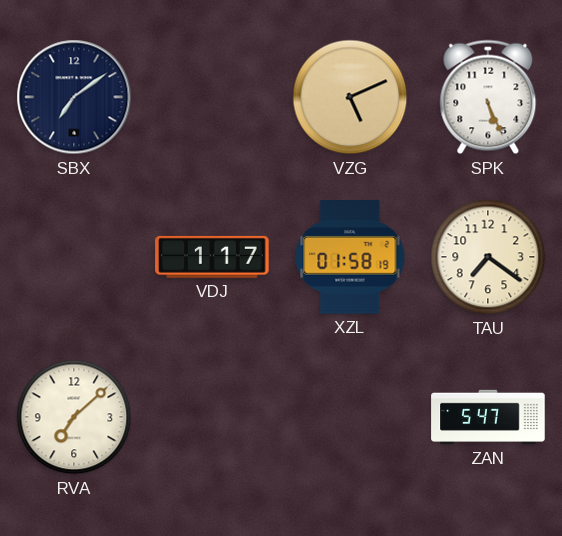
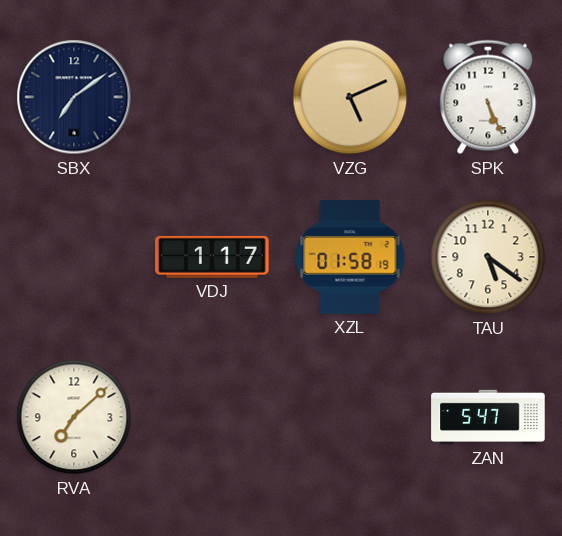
TAU: 7:21 -> 5:21
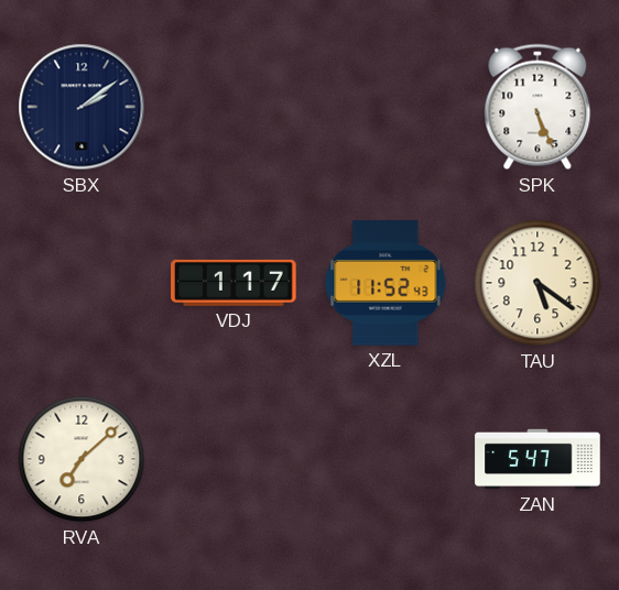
SBX: 7:09 -> 2:09
VZG: 5:11 -> none
XZL: 01:58 -> 11:52
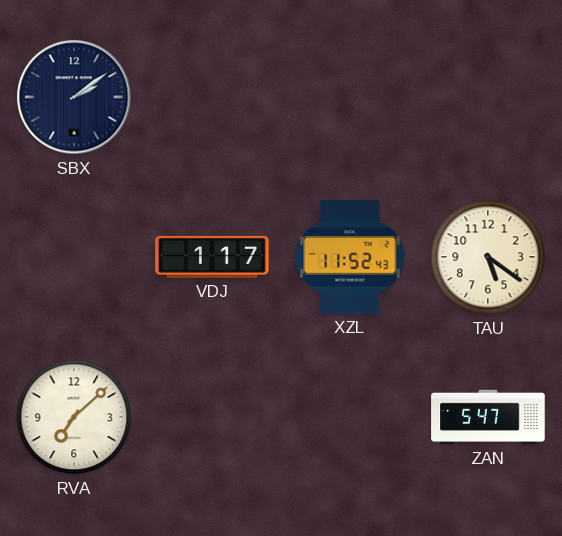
SPK: 5:26 -> none
